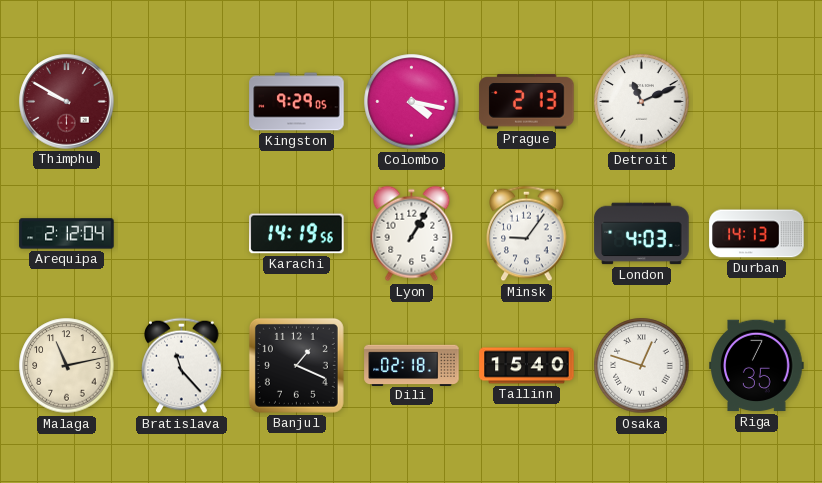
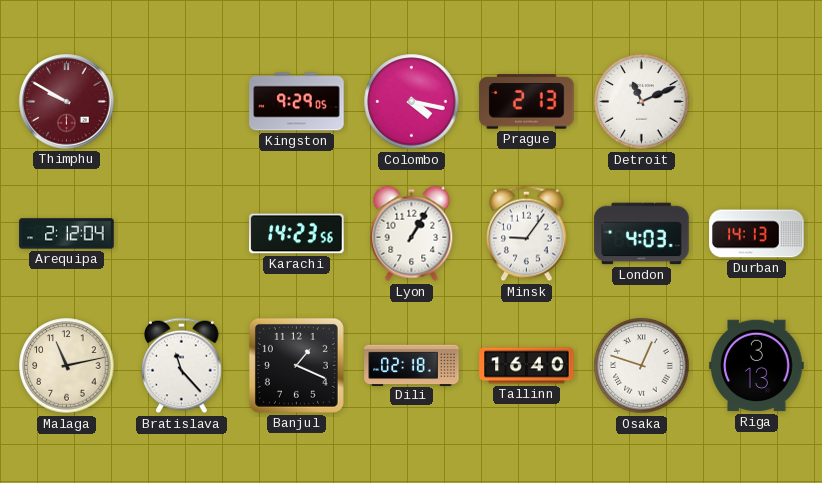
Karachi: 14:19 -> 14:23
Tallinn: 15:40 -> 16:40
Riga: 7:35 -> 3:13
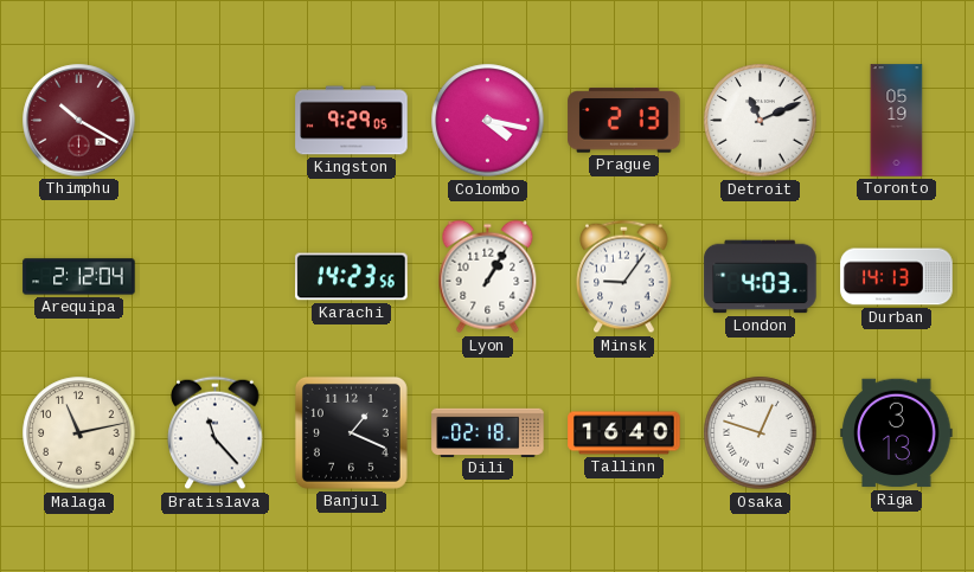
Thimphu: 9:50 -> 10:20
Toronto: none -> 05:19
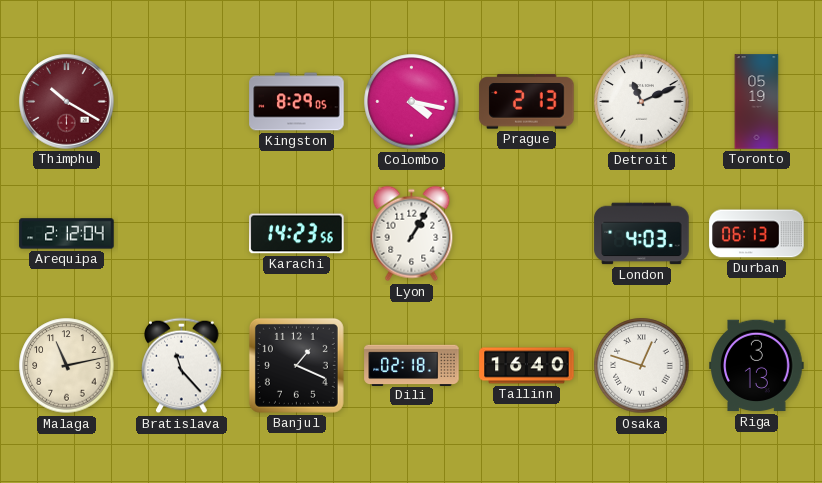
Kingston: 9:29 -> 8:29
Minsk: 9:06 -> none
Durban: 14:13 -> 06:13
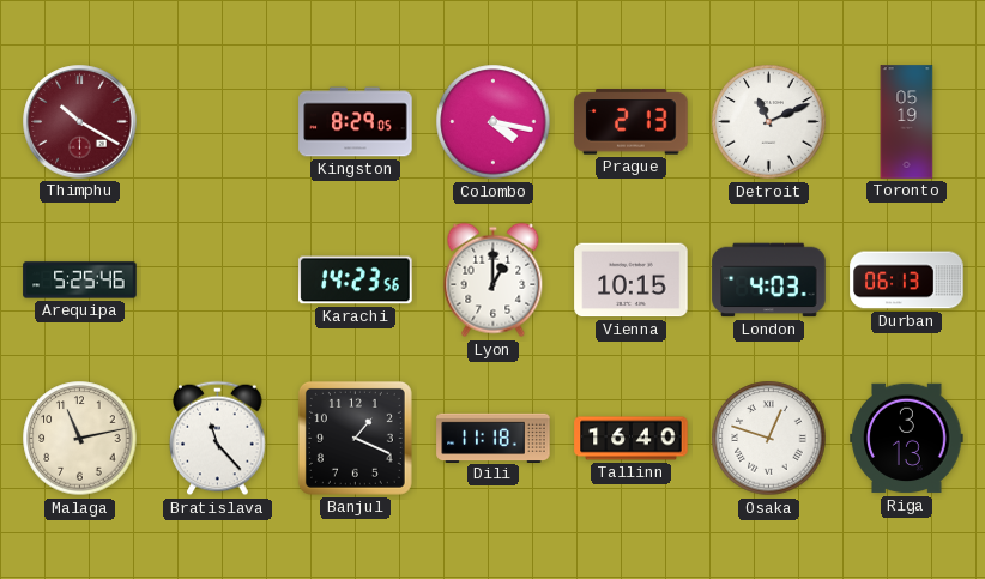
Arequipa: 2:12 -> 5:25
Lyon: 1:05 -> 1:00
Vienna: none -> 10:15
Dili: 02:18 -> 11:18
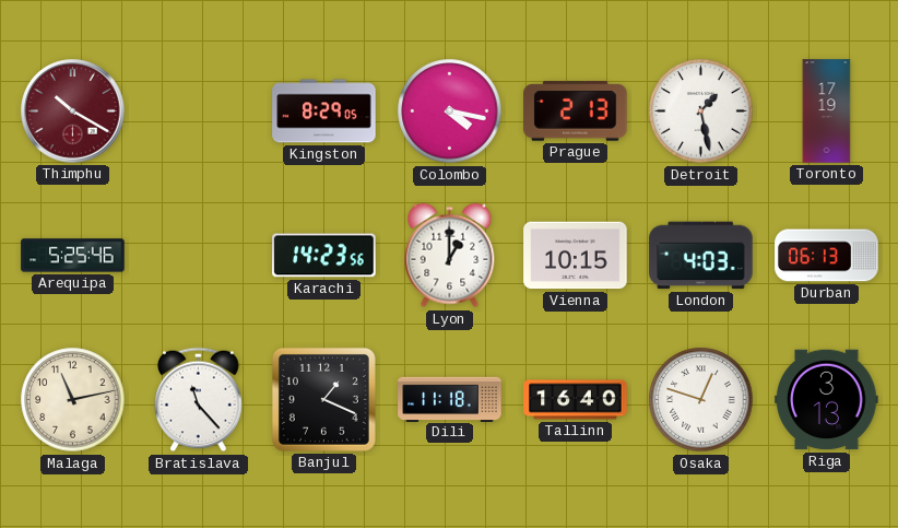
Detroit: 11:11 -> 1:28
Toronto: 05:19 -> 17:19
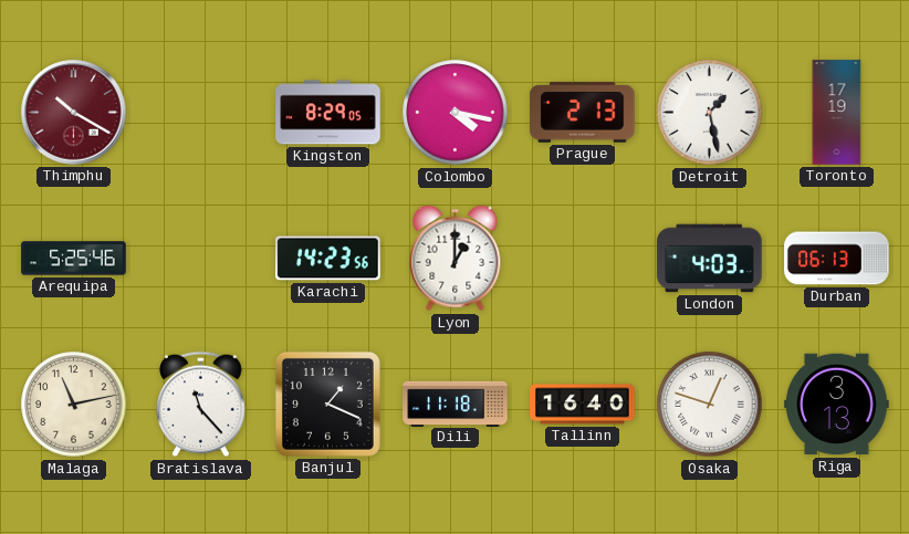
Vienna: 10:15 -> none
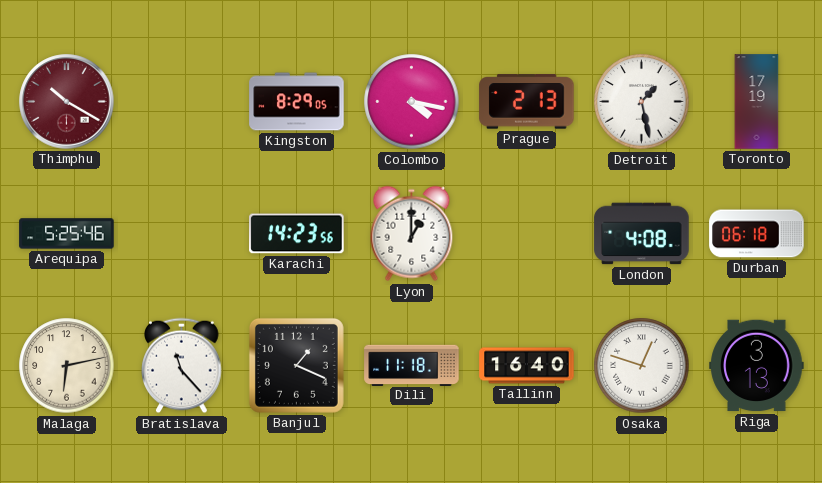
London: 4:03 -> 4:08
Durban: 06:13 -> 06:18
Malaga: 11:13 -> 6:13
